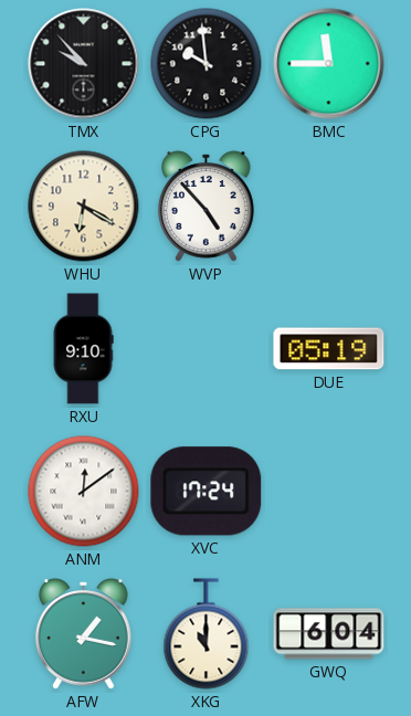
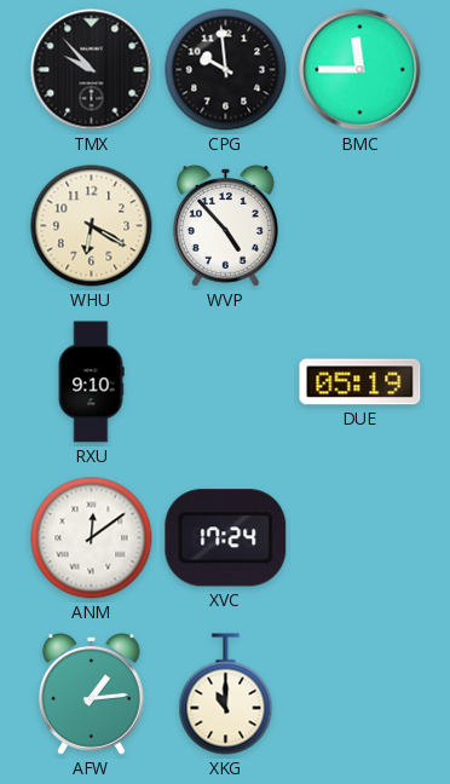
AFW: 1:17 -> 1:14
GWQ: 6:04 -> none
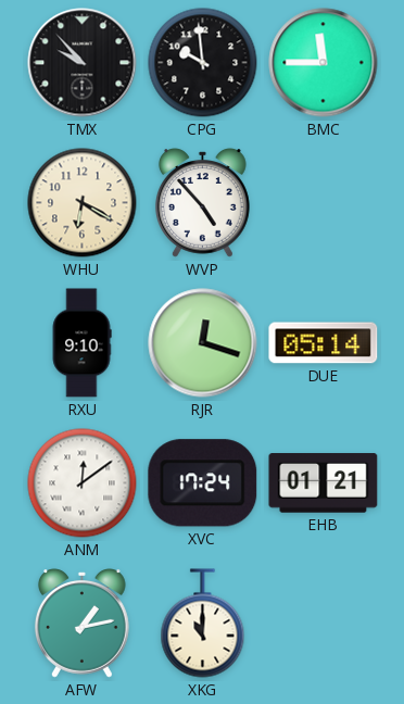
RJR: none -> 12:18
DUE: 05:19 -> 05:14
EHB: none -> 01:21
AFW: 1:14 -> 1:13
